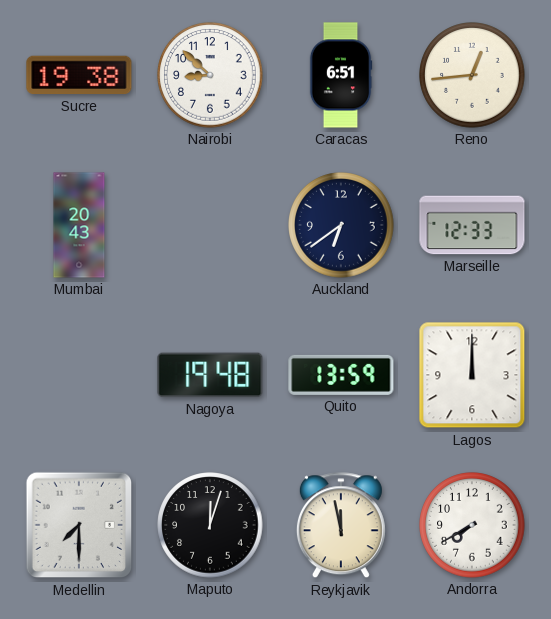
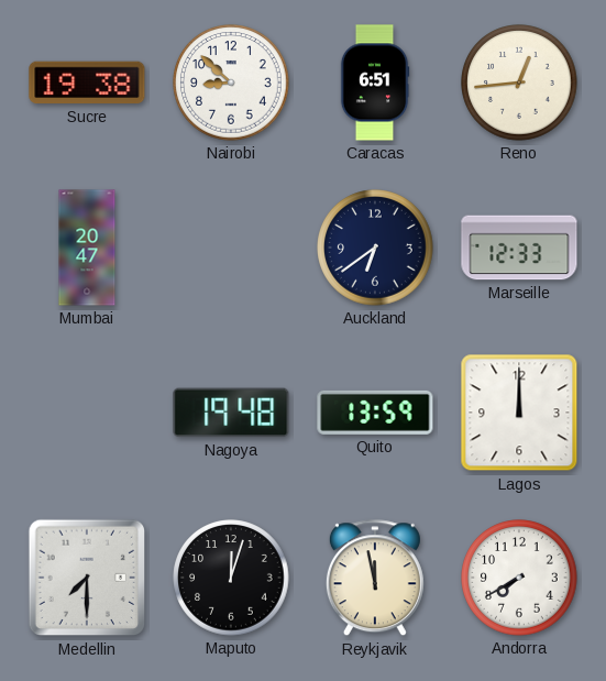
Mumbai: 20:43 -> 20:47
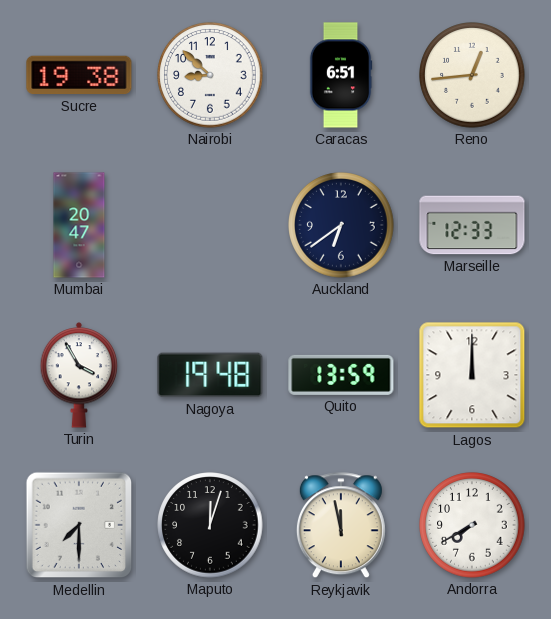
Turin: none -> 3:55
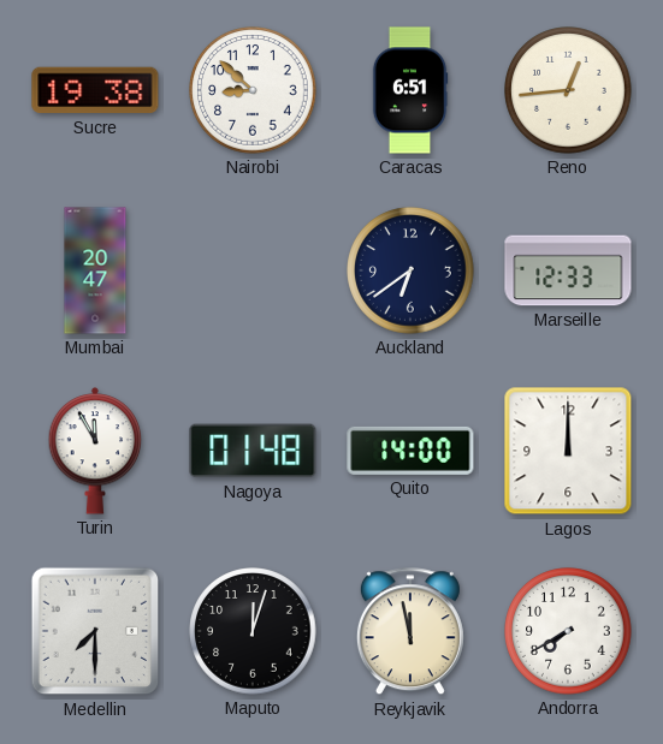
Turin: 3:55 -> 11:55
Nagoya: 19:48 -> 01:48
Quito: 13:59 -> 14:00
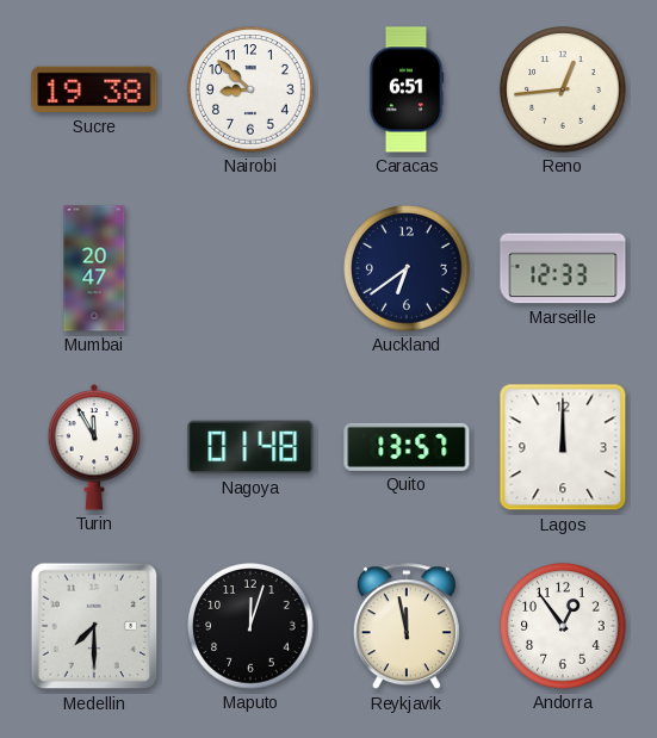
Quito: 14:00 -> 13:57
Andorra: 7:40 -> 12:54
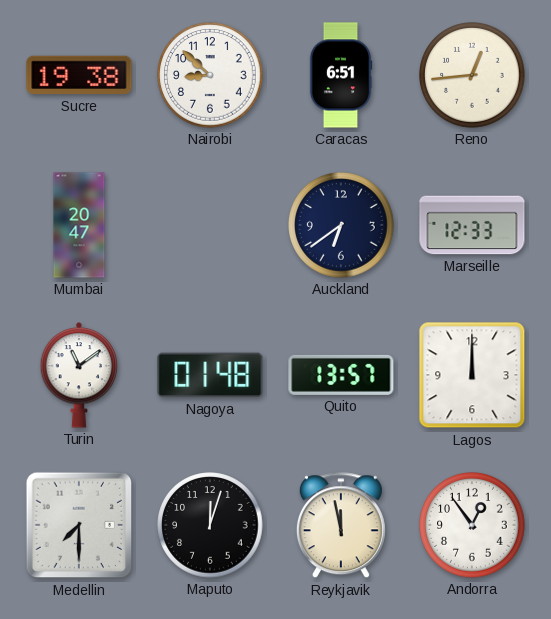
Turin: 11:55 -> 11:09
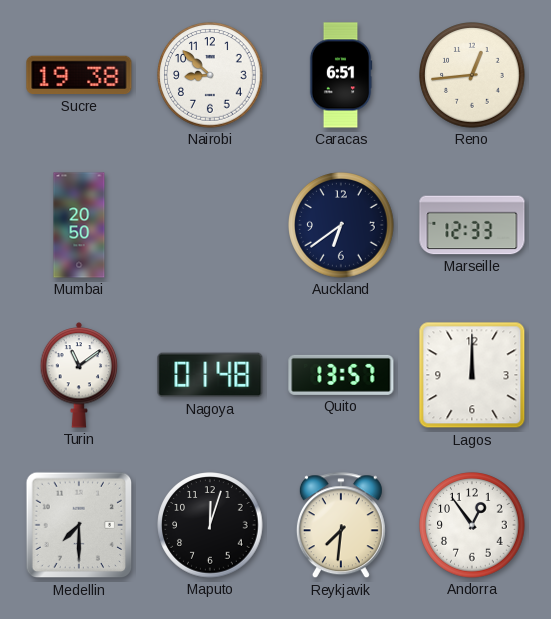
Mumbai: 20:47 -> 20:50
Reykjavik: 11:58 -> 7:31
